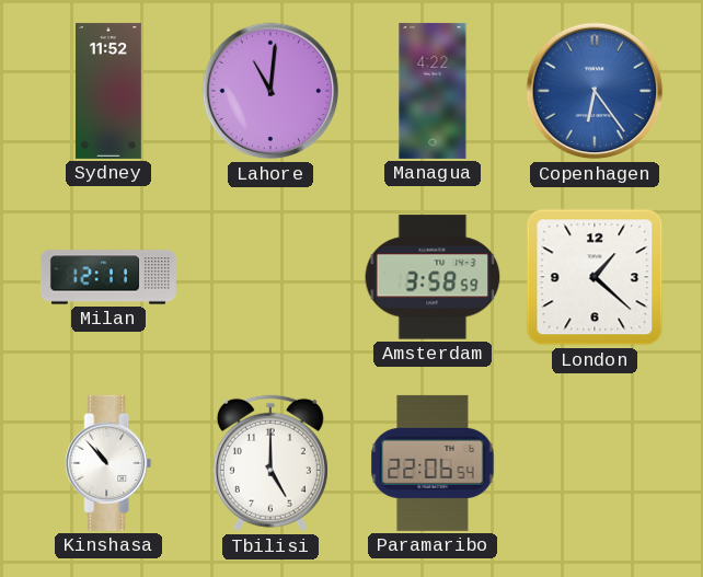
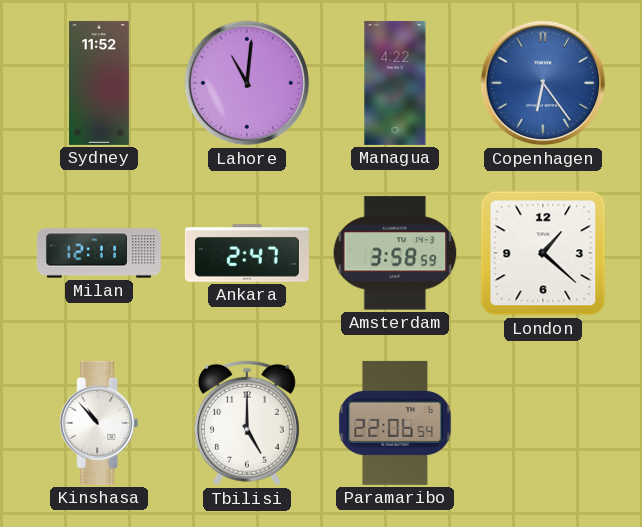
Ankara: none -> 2:47
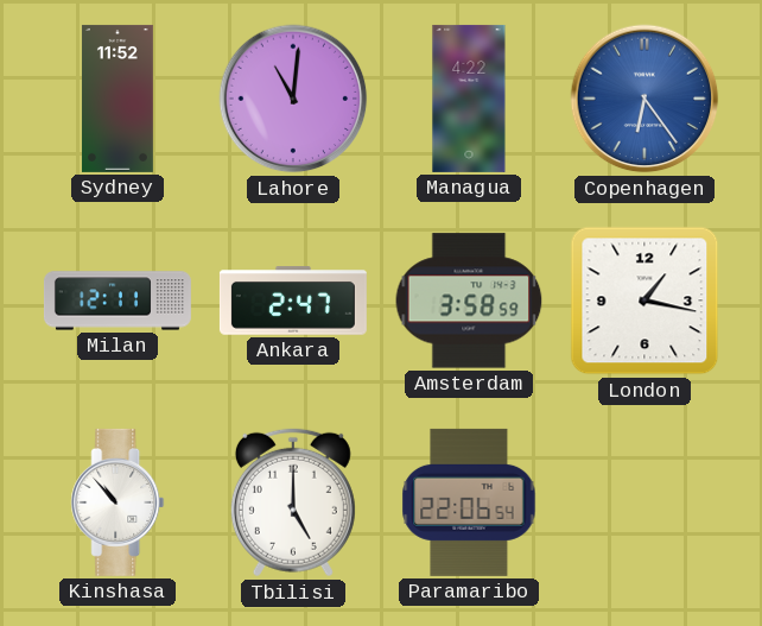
London: 1:22 -> 1:17
